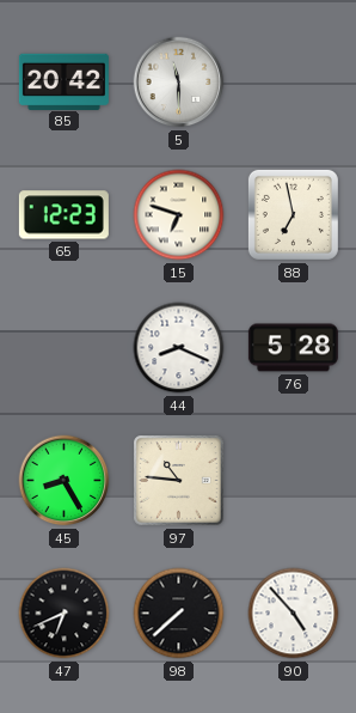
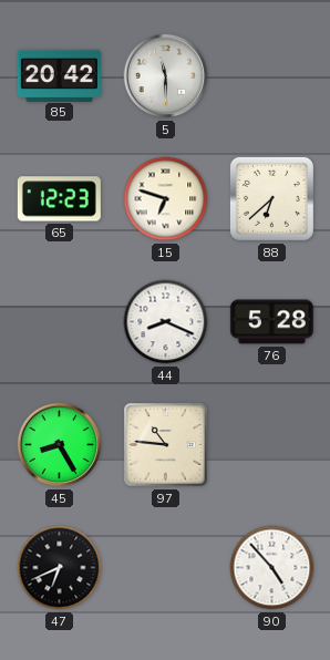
88: 6:58 -> 6:38
98: 7:38 -> none
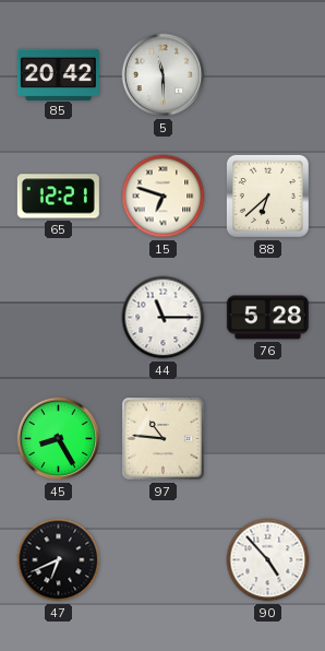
65: 12:23 -> 12:21
44: 8:19 -> 11:15
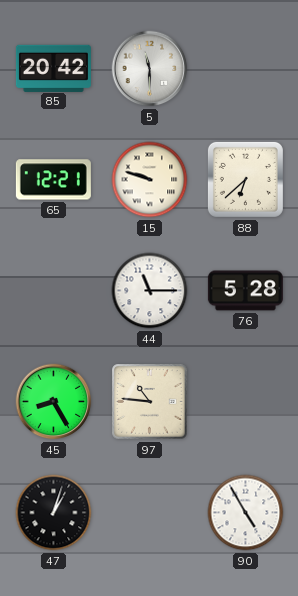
15: 6:48 -> 9:48
47: 6:41 -> 1:03
90: 4:53 -> 4:55
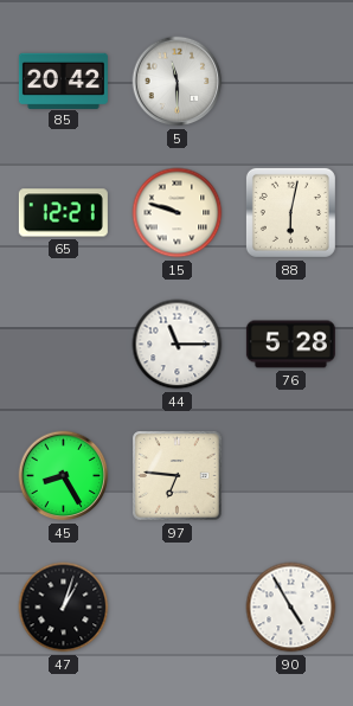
88: 6:38 -> 6:02
97: 10:46 -> 6:46
